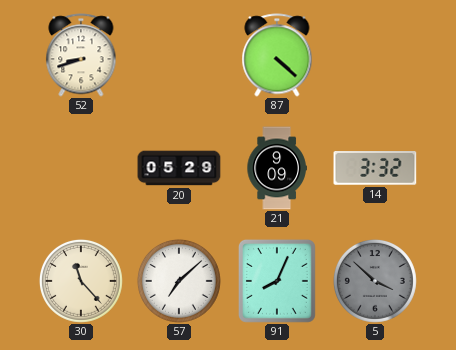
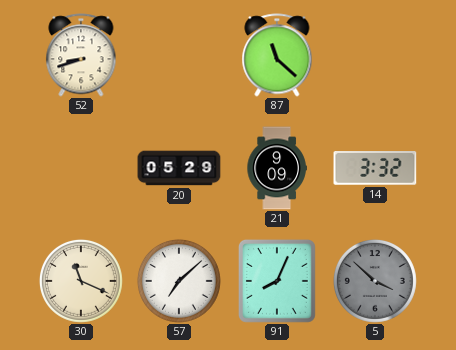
87: 4:22 -> 11:22
30: 11:23 -> 11:19
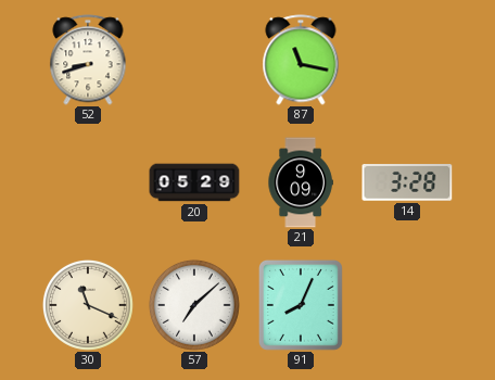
87: 11:22 -> 11:17
14: 3:32 -> 3:28
5: 3:52 -> none
